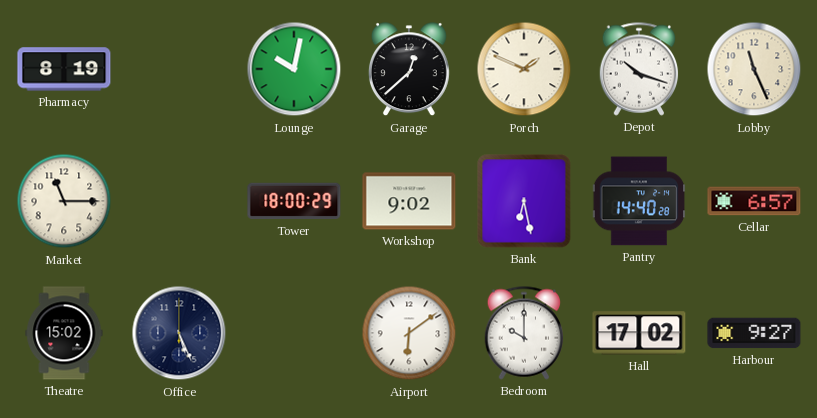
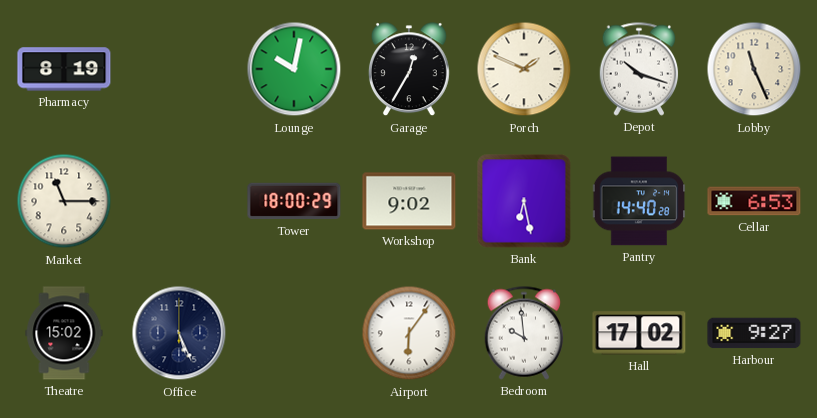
Garage: 12:38 -> 12:35
Cellar: 6:57 -> 6:53
Airport: 6:09 -> 6:06
Bedroom: 10:00 -> 9:59
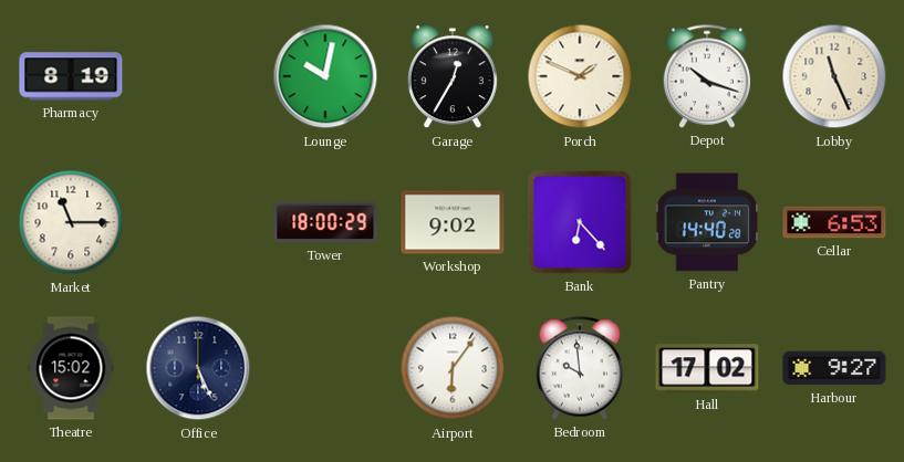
Bank: 6:28 -> 6:23
